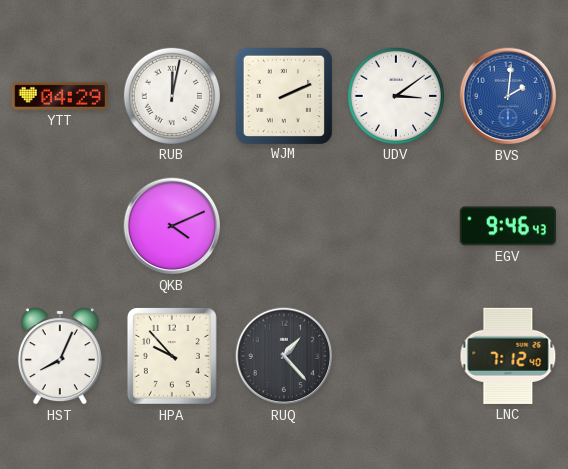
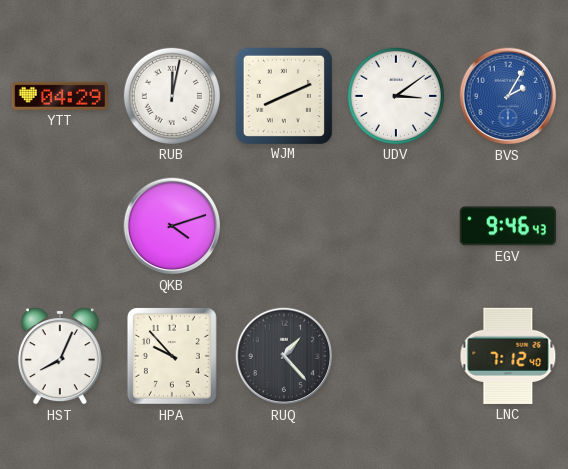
WJM: 2:11 -> 8:11
BVS: 2:01 -> 2:05
QKB: 4:11 -> 4:12
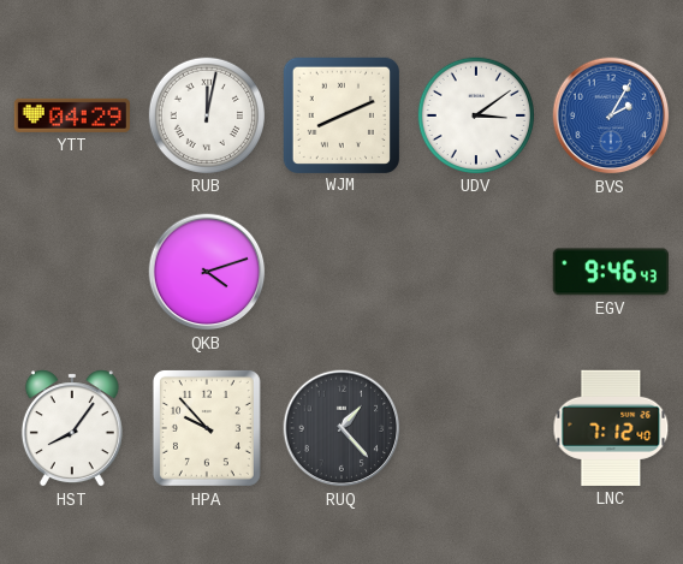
HST: 8:04 -> 8:06
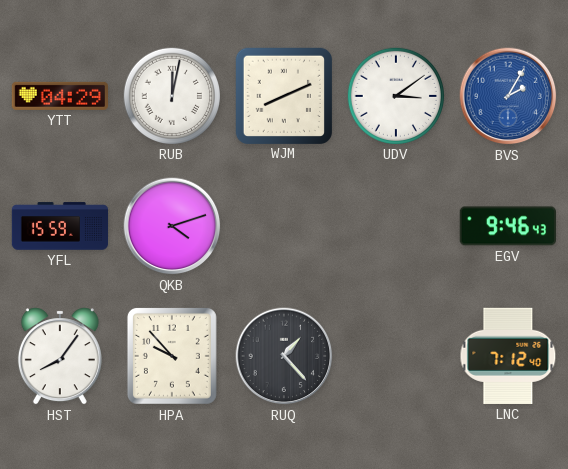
YFL: none -> 15:59
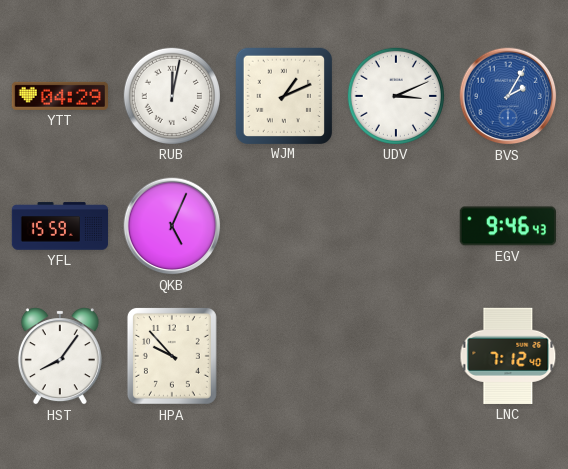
WJM: 8:11 -> 1:11
UDV: 3:09 -> 3:11
QKB: 4:12 -> 5:04
RUQ: 1:23 -> none
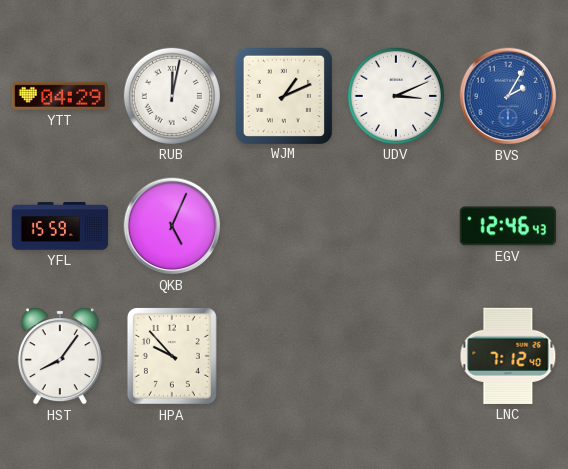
EGV: 9:46 -> 12:46
